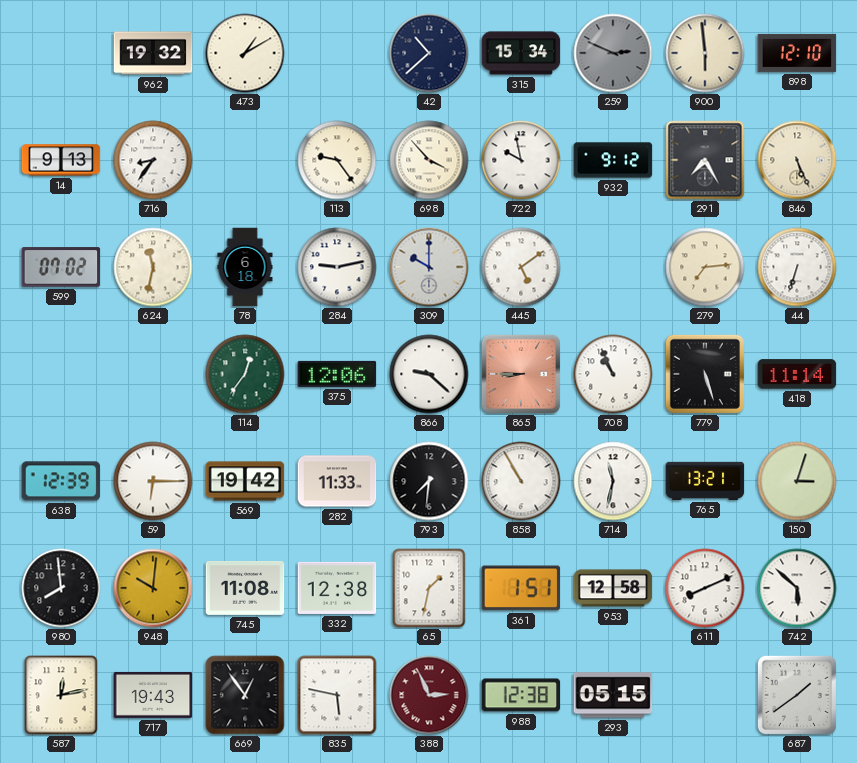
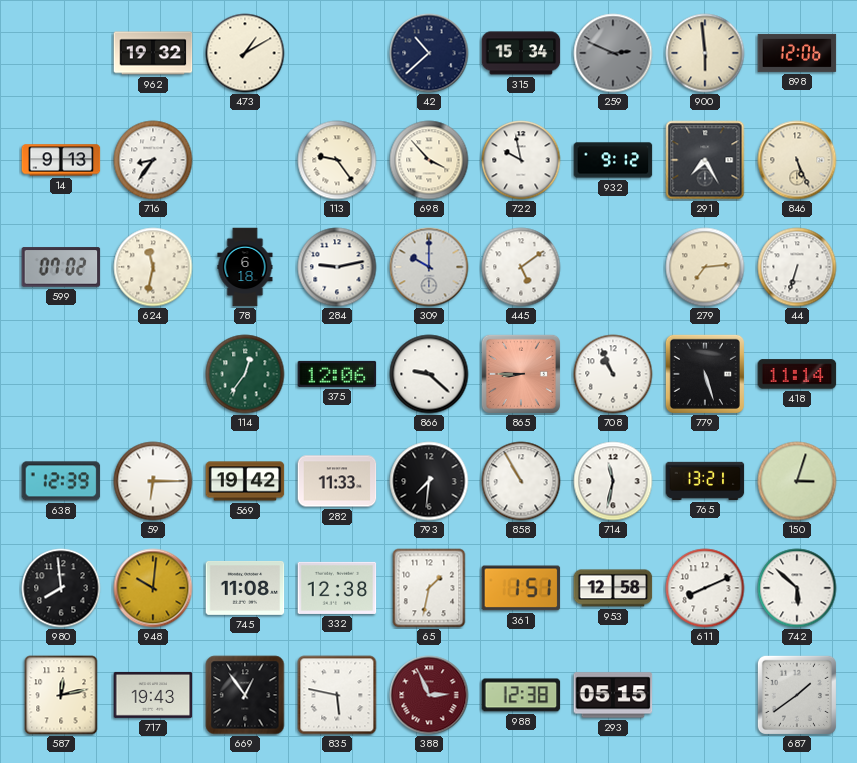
898: 12:10 -> 12:06
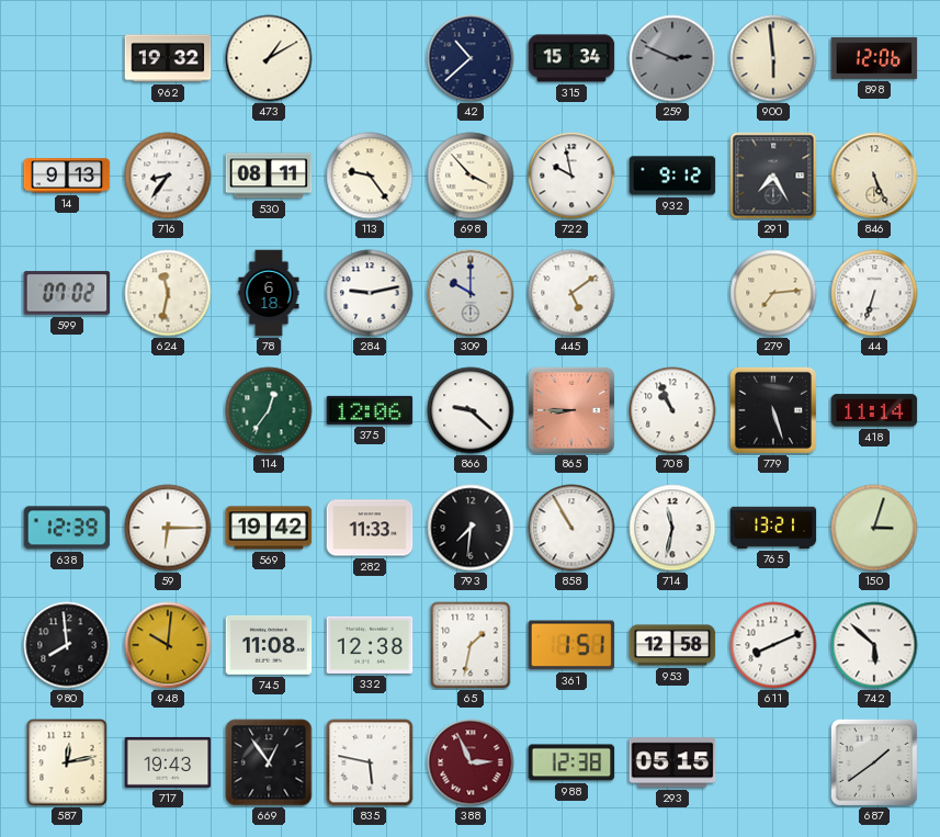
530: none -> 08:11
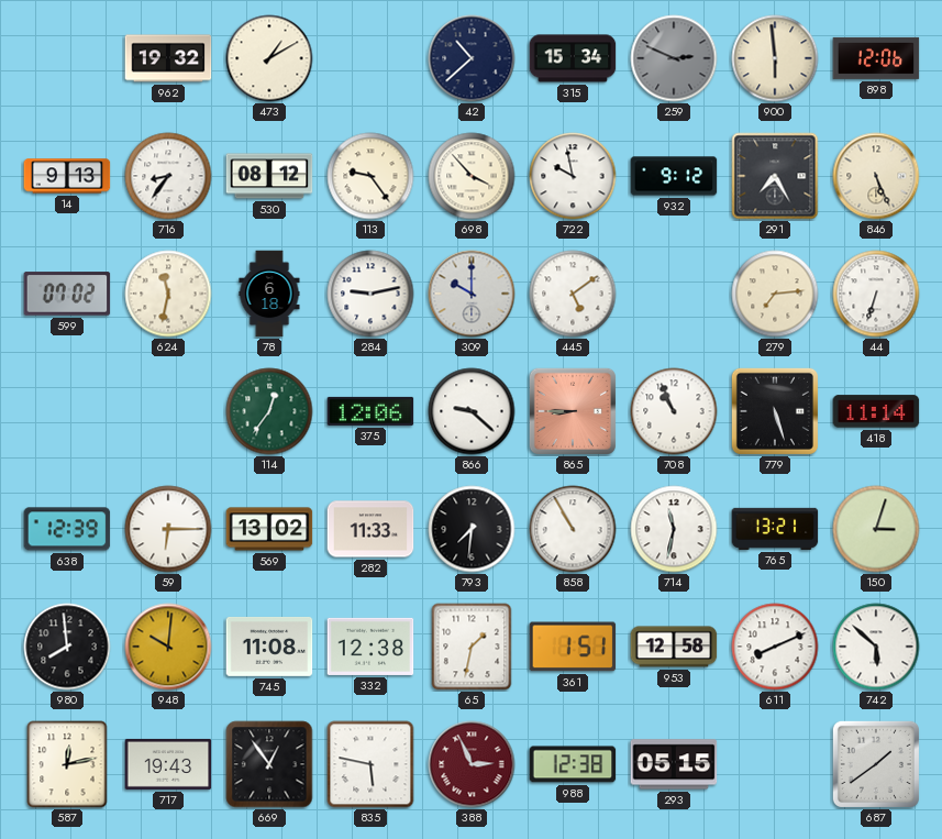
530: 08:11 -> 08:12
569: 19:42 -> 13:02
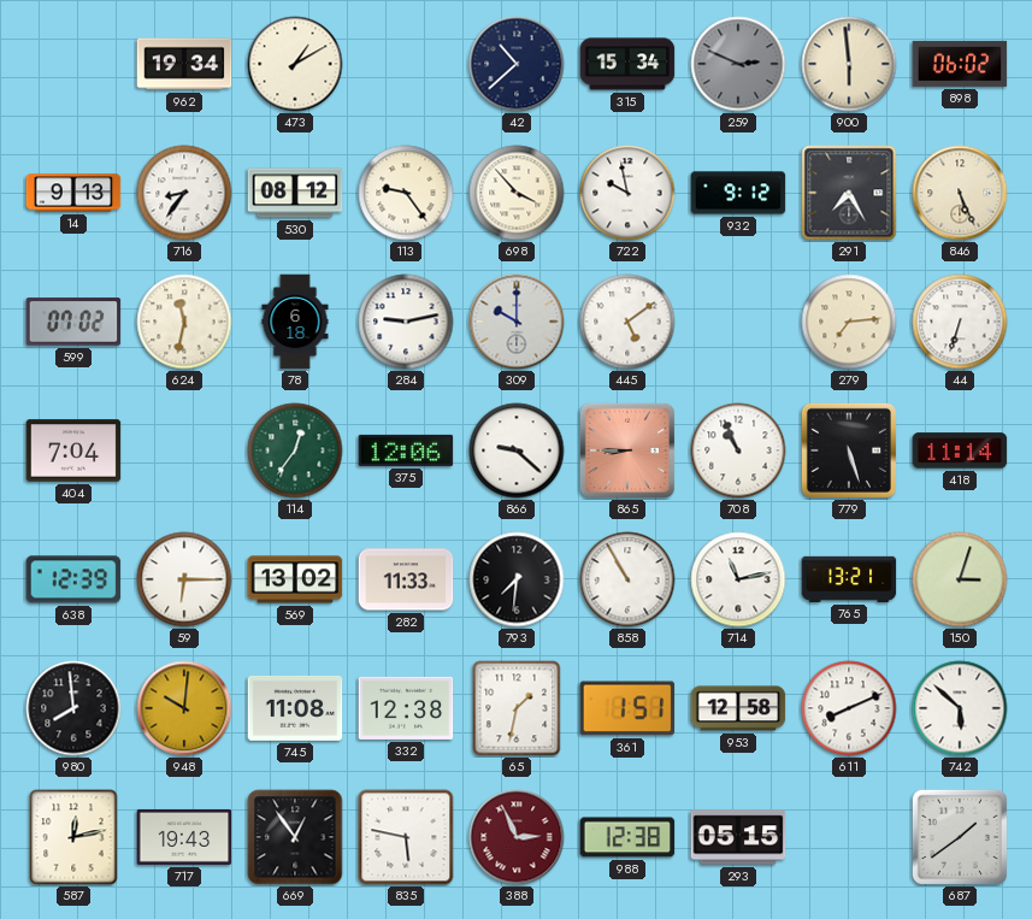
962: 19:32 -> 19:34
898: 12:06 -> 06:02
404: none -> 7:04
714: 11:32 -> 11:13
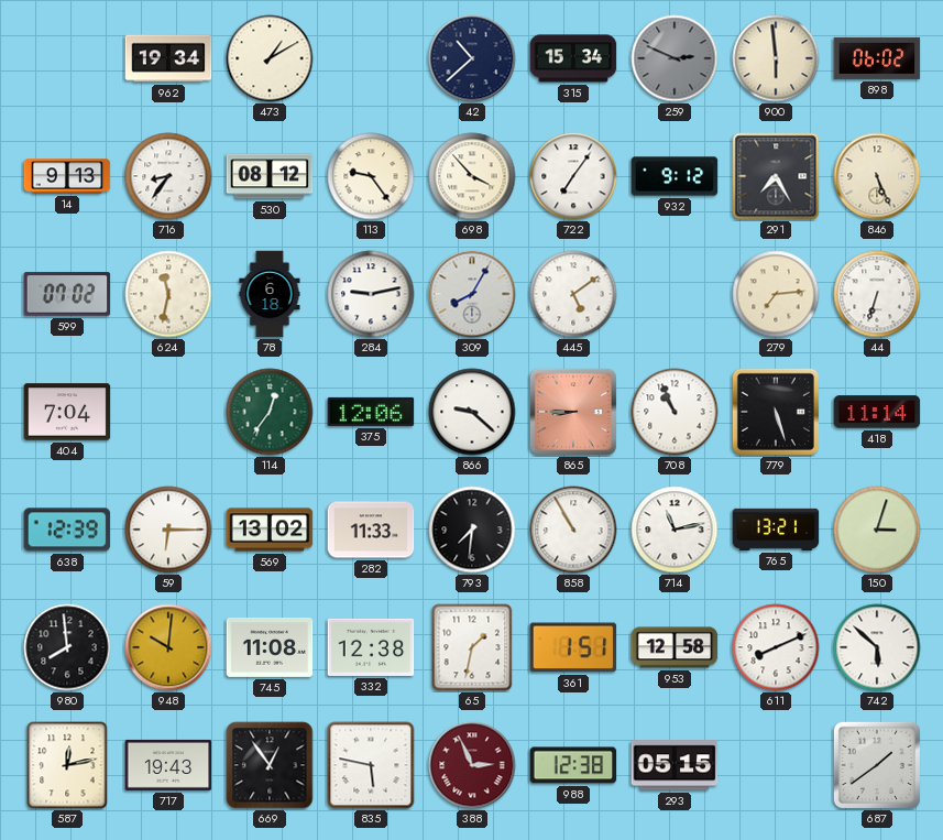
722: 9:58 -> 7:06
309: 10:00 -> 8:05
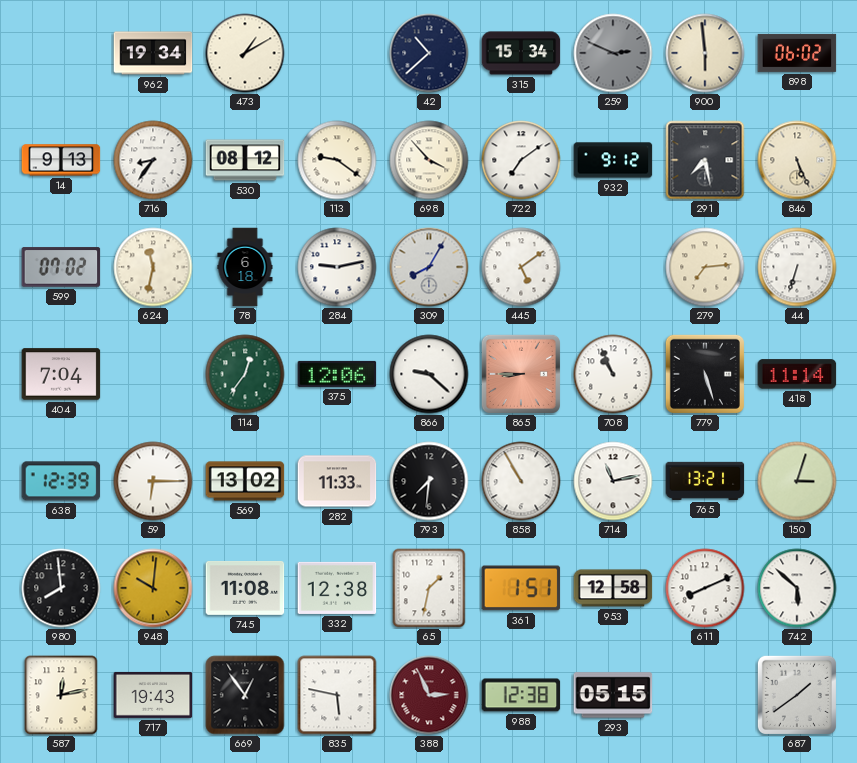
113: 9:24 -> 9:21
722: 7:06 -> 7:09
291: 7:25 -> 7:28
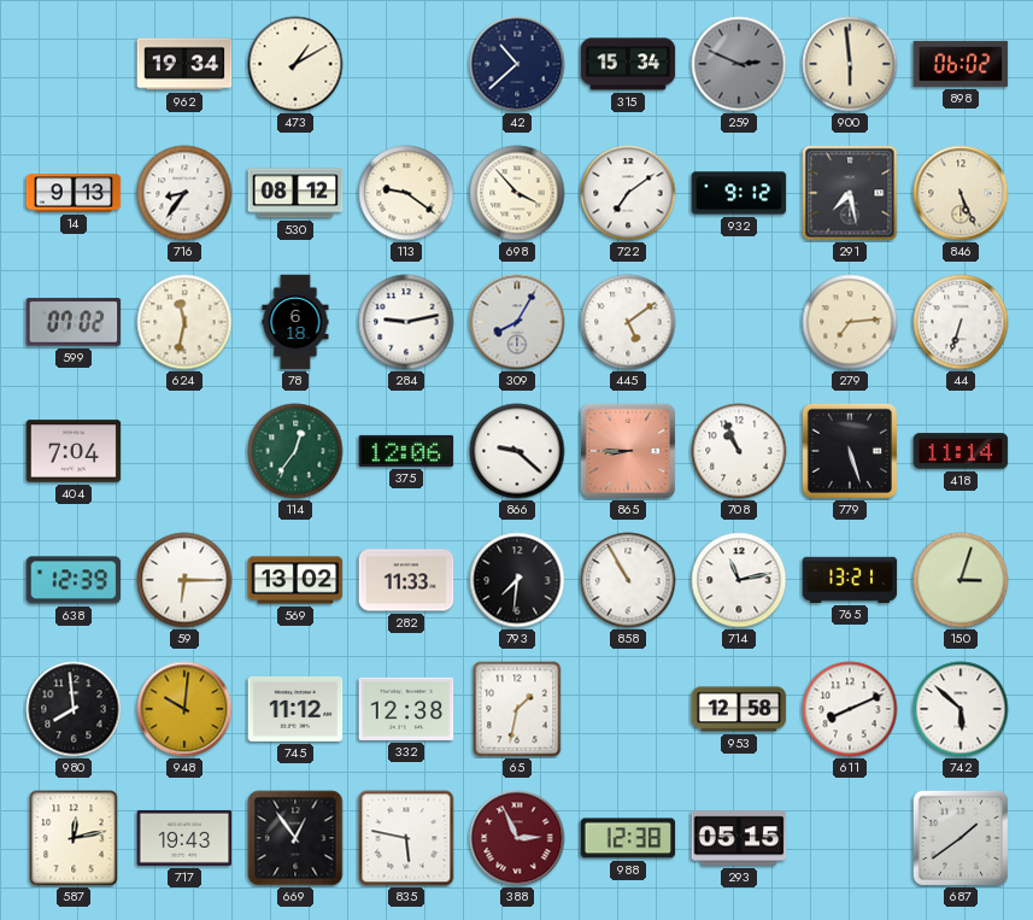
745: 11:08 -> 11:12
361: 1:51 -> none
